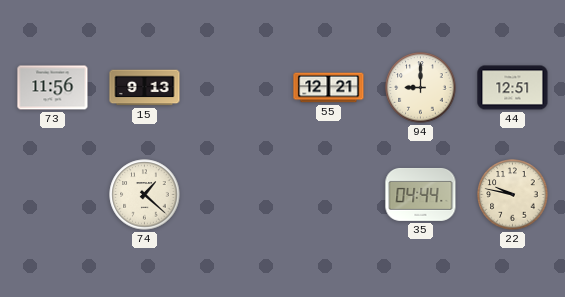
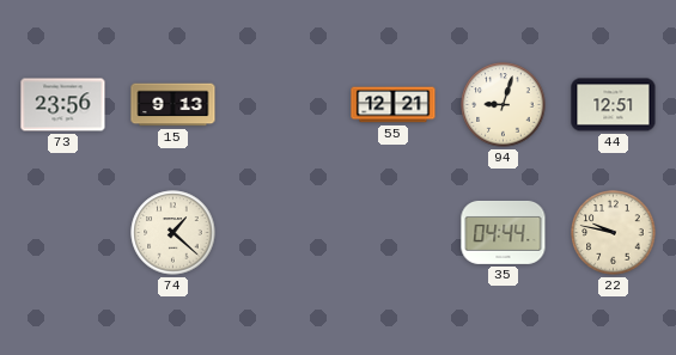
73: 11:56 -> 23:56
94: 9:00 -> 9:03
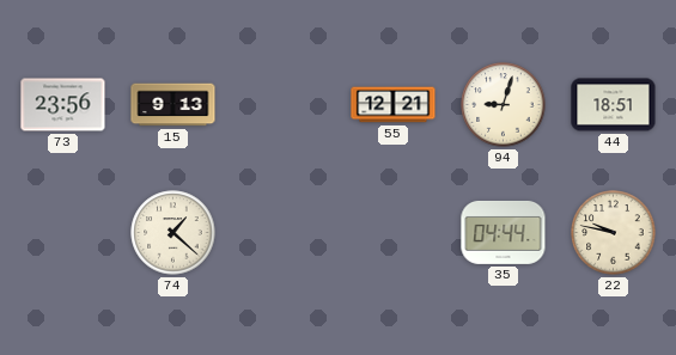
44: 12:51 -> 18:51
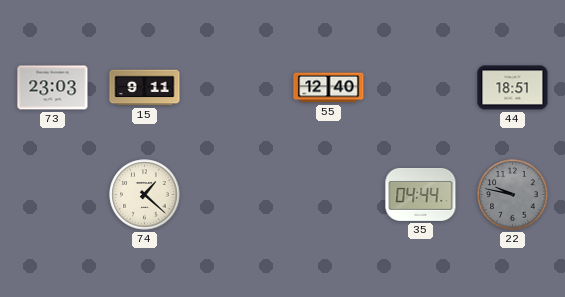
73: 23:56 -> 23:03
15: 9:13 -> 9:11
55: 12:21 -> 12:40
94: 9:03 -> none
22 dial: cream -> grey
